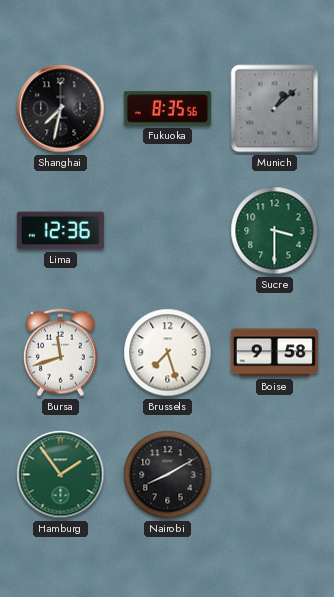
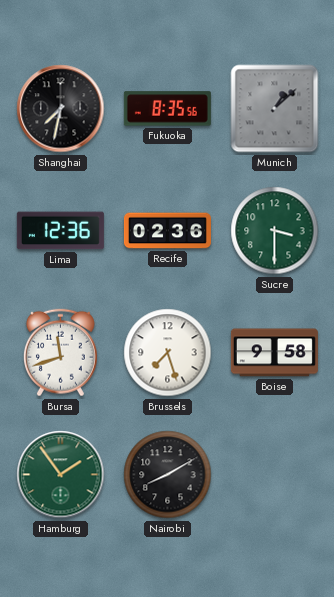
Recife: none -> 02:36
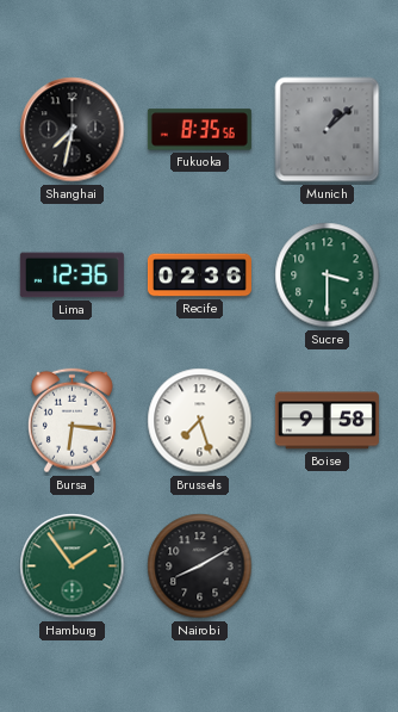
Bursa: 11:42 -> 6:16
